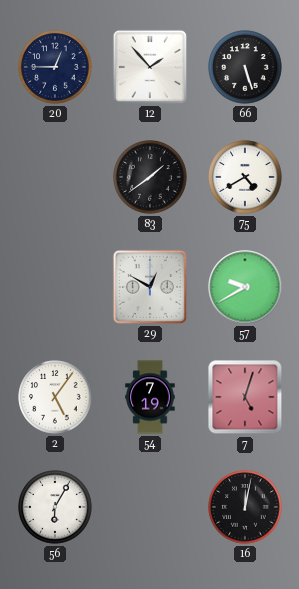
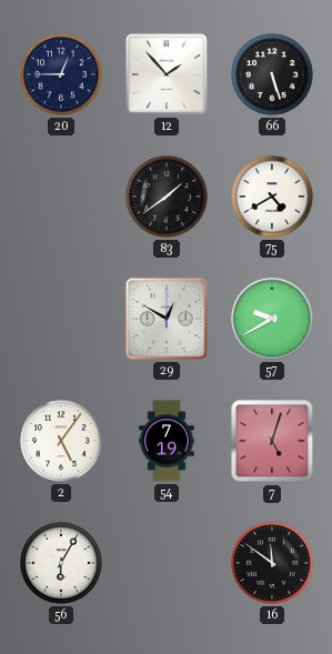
16: 12:02 -> 11:51
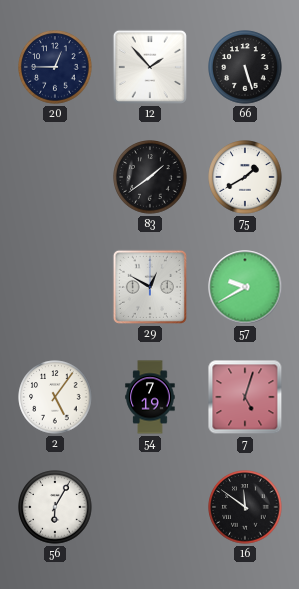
75: 4:40 -> 1:40
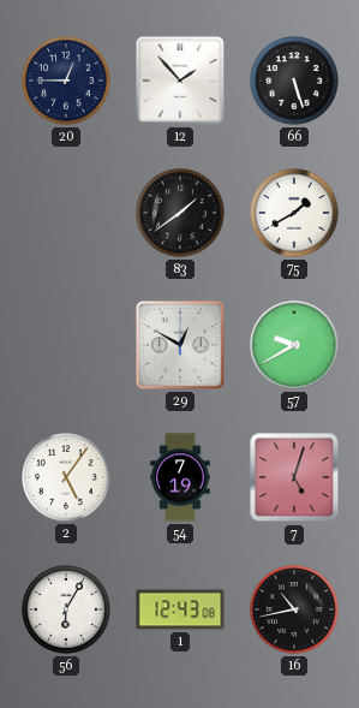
1: none -> 12:43
16: 11:51 -> 10:43
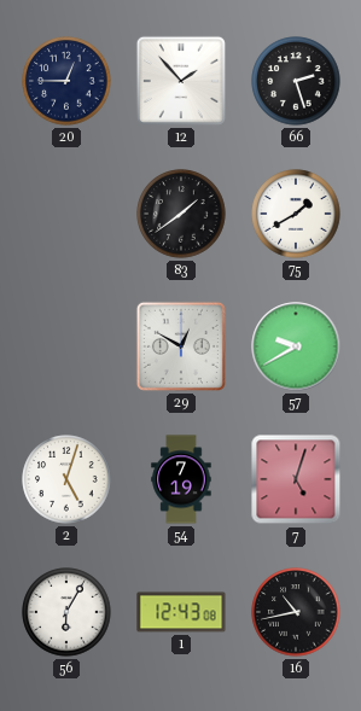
66: 5:27 -> 2:27
2: 5:06 -> 5:03
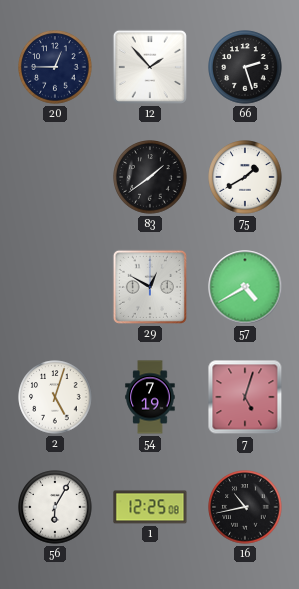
57: 9:40 -> 4:40
1: 12:43 -> 12:25
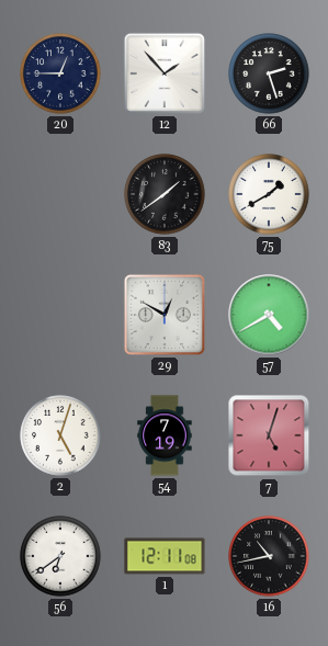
56: 6:05 -> 6:39
1: 12:25 -> 12:11
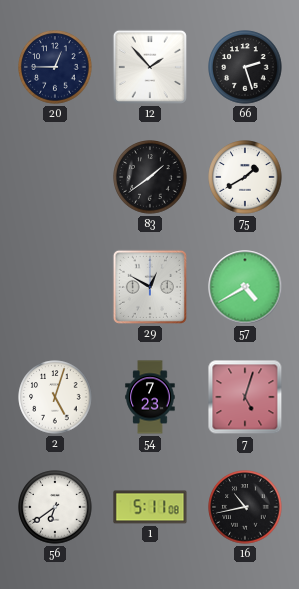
54: 7:19 -> 7:23
1: 12:11 -> 5:11
